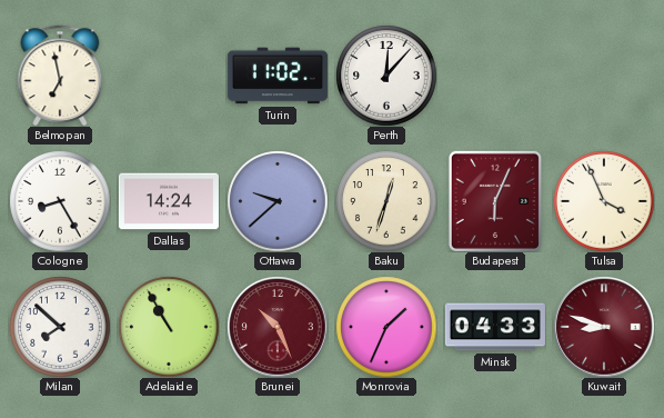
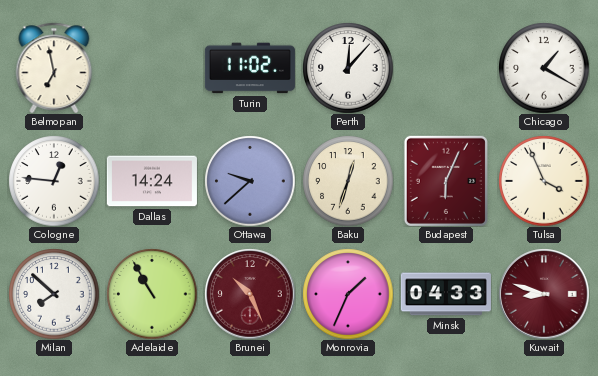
Chicago: none -> 1:20
Cologne: 8:25 -> 12:46
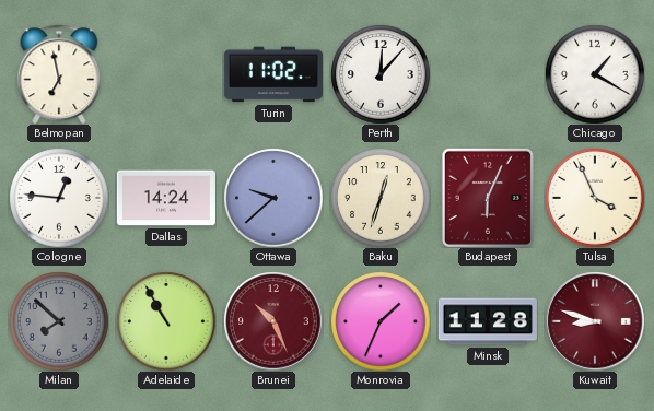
Milan dial: white -> grey
Minsk: 04:33 -> 11:28
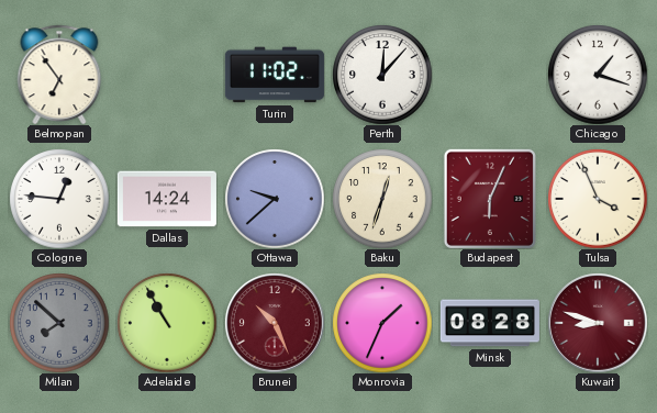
Belmopan: 6:58 -> 6:54
Chicago: 1:20 -> 1:18
Minsk: 11:28 -> 08:28
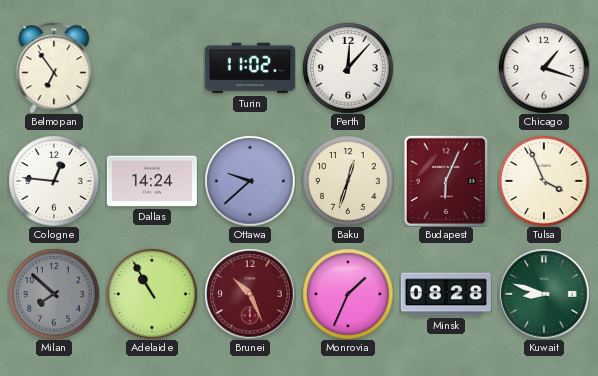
Kuwait dial: burgundy -> green
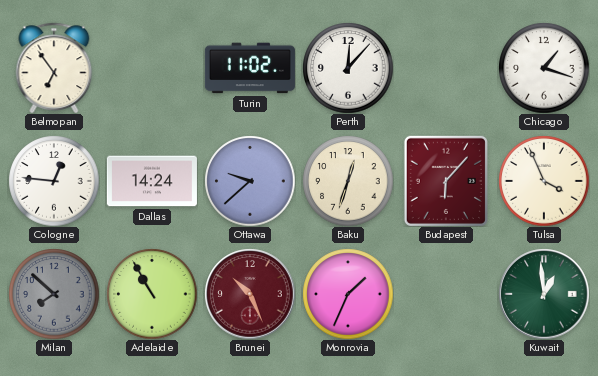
Budapest: 6:04 -> 6:07
Minsk: 08:28 -> none
Kuwait: 8:48 -> 12:59
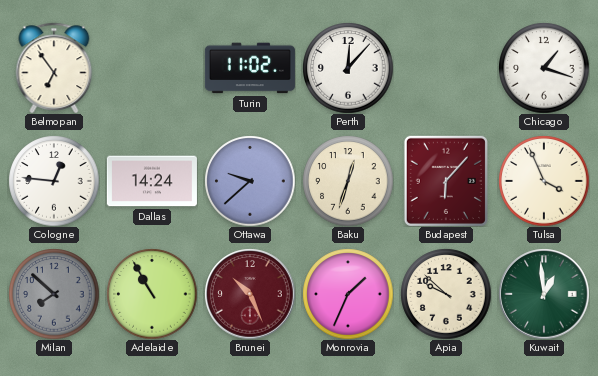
Apia: none -> 9:52
